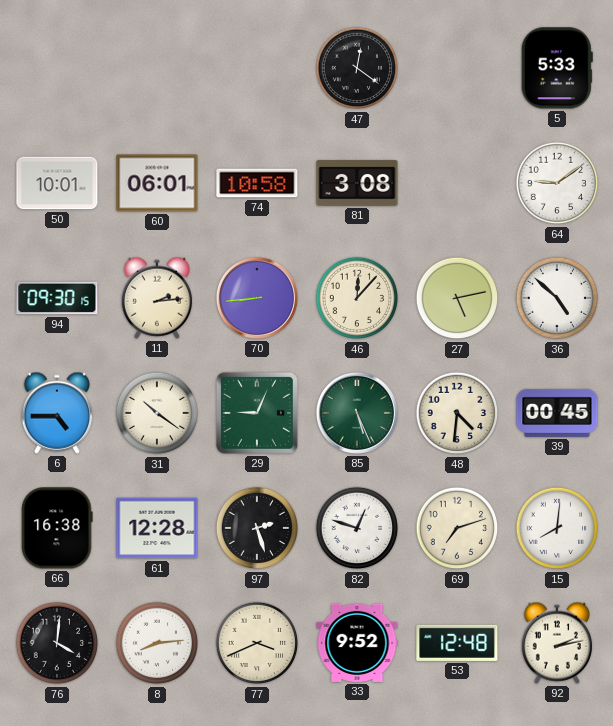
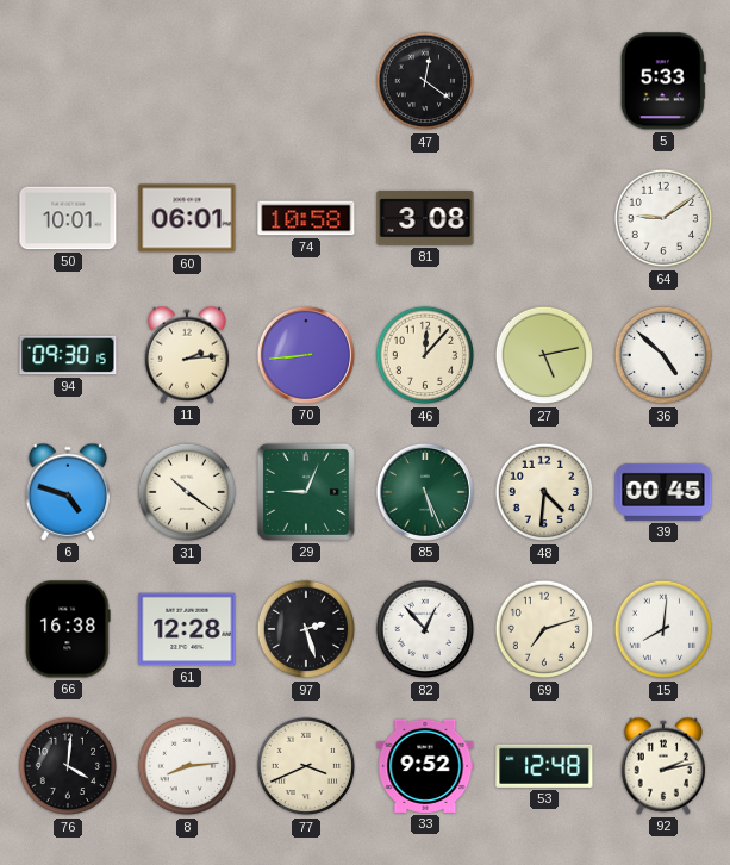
6: 4:45 -> 4:48
82: 12:48 -> 12:53
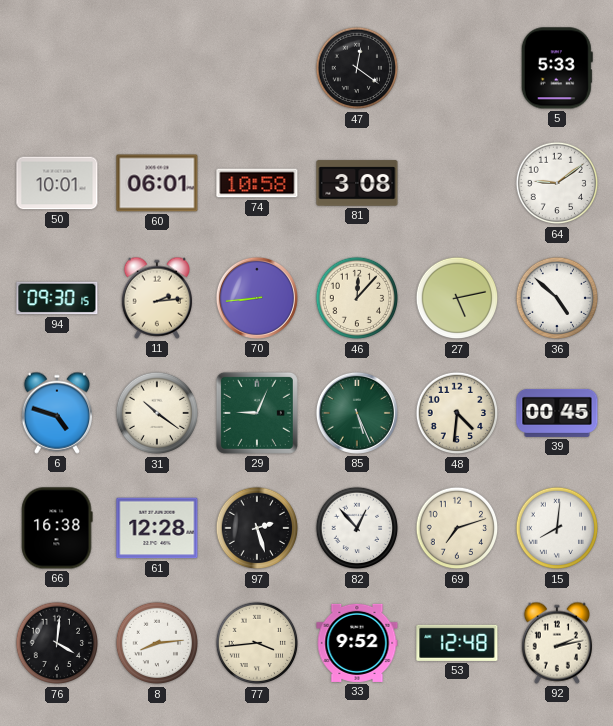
77: 3:41 -> 3:44
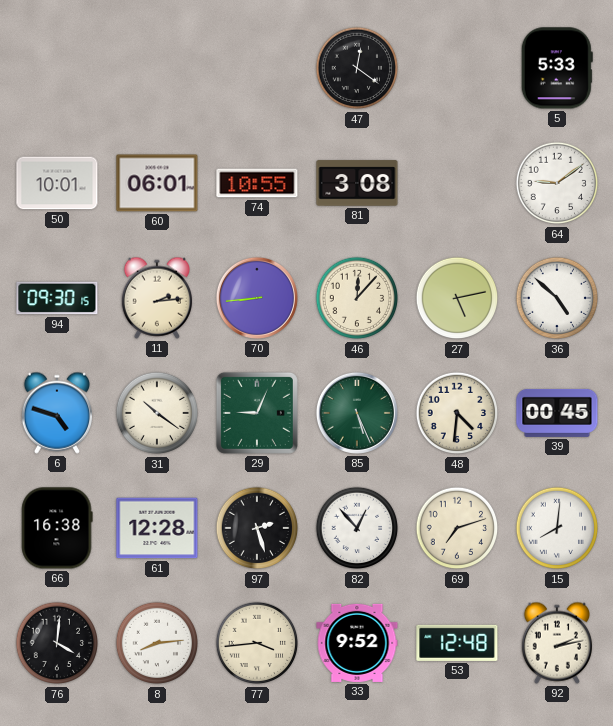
74: 10:58 -> 10:55
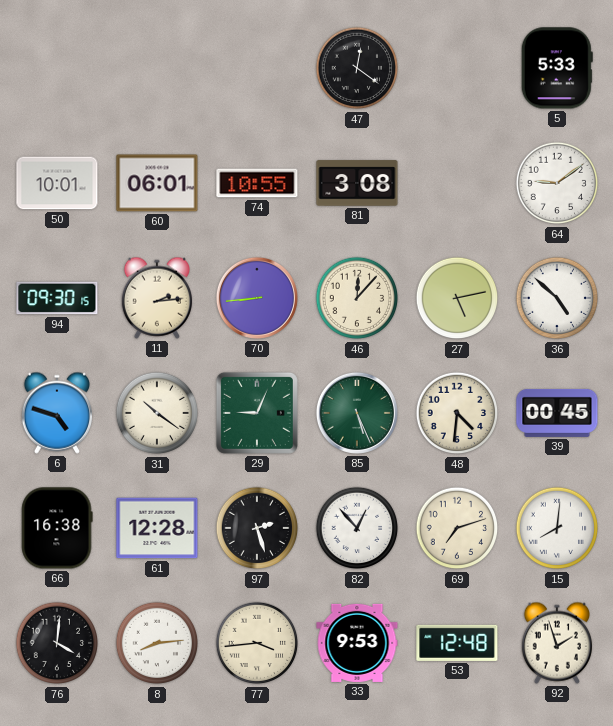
33: 9:52 -> 9:53
92: 2:13 -> 1:57
